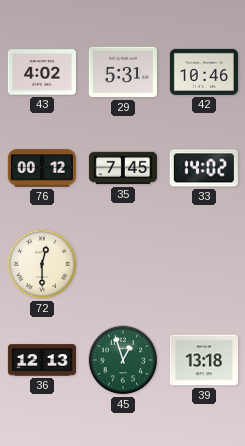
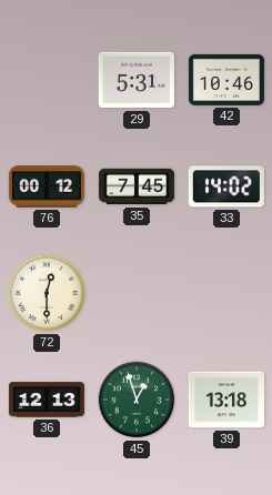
43: 4:02 -> none
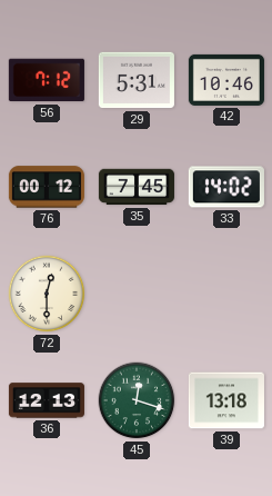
56: none -> 7:12
45: 12:57 -> 12:18
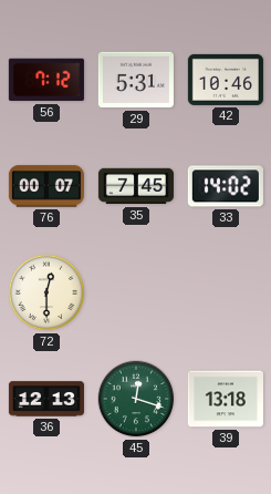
76: 00:12 -> 00:07
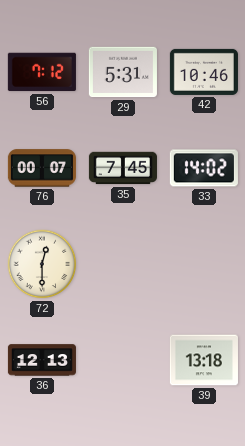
45: 12:18 -> none
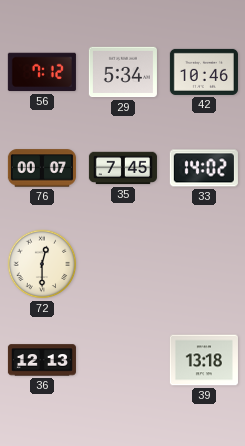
29: 5:31 -> 5:34
